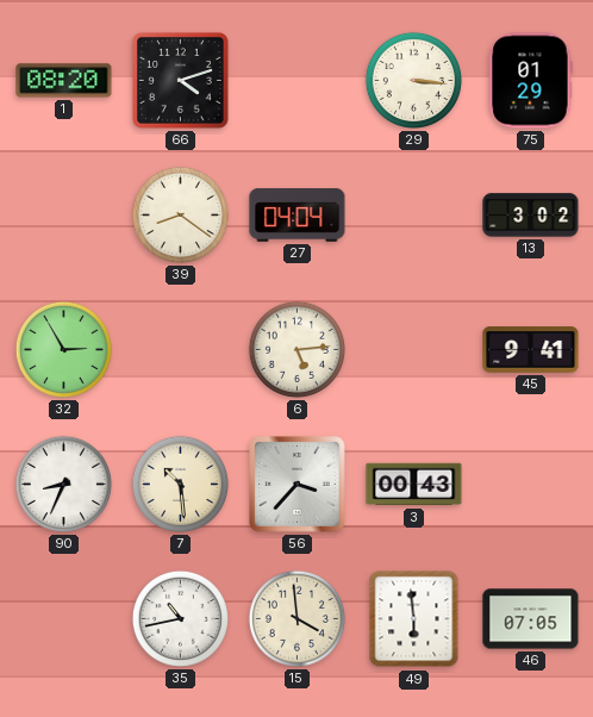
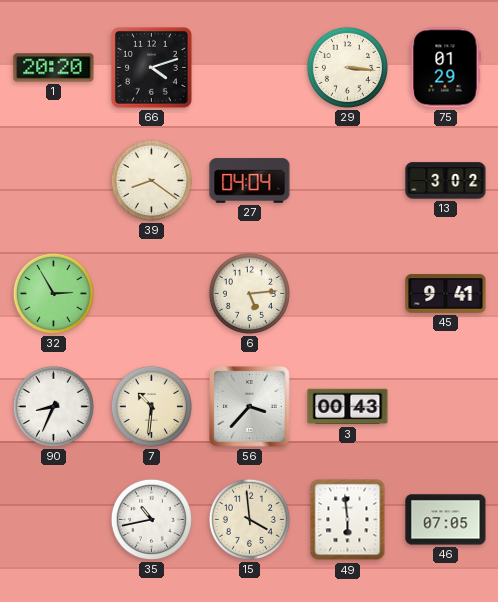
1: 08:20 -> 20:20
7: 10:29 -> 10:31
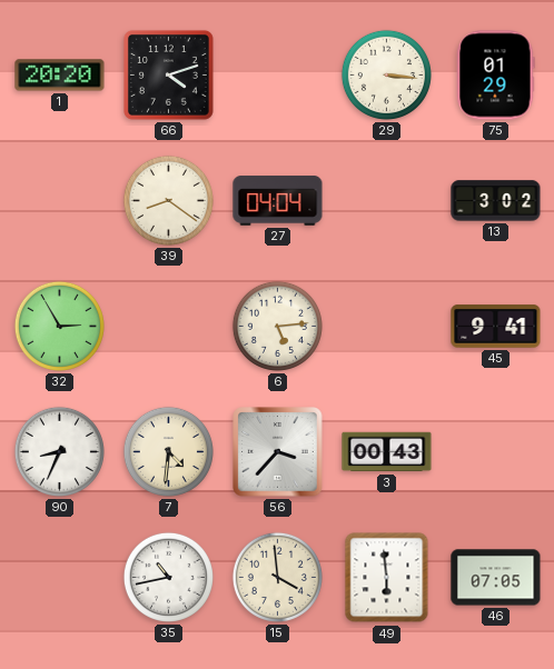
7: 10:31 -> 4:31
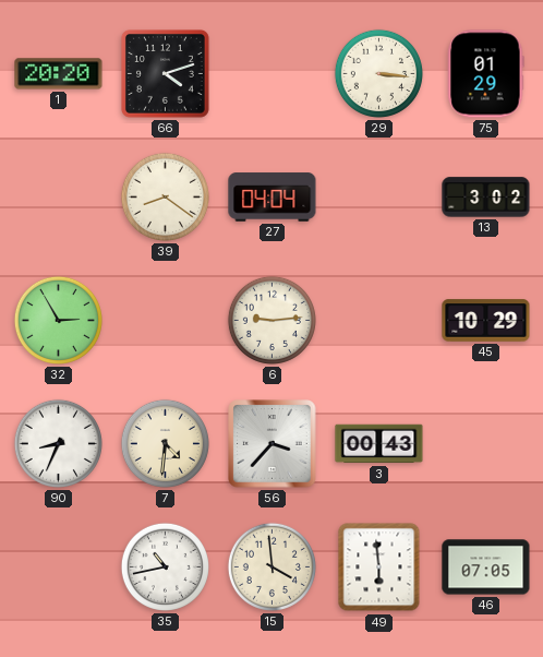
6: 5:14 -> 9:14
45: 9:41 -> 10:29
